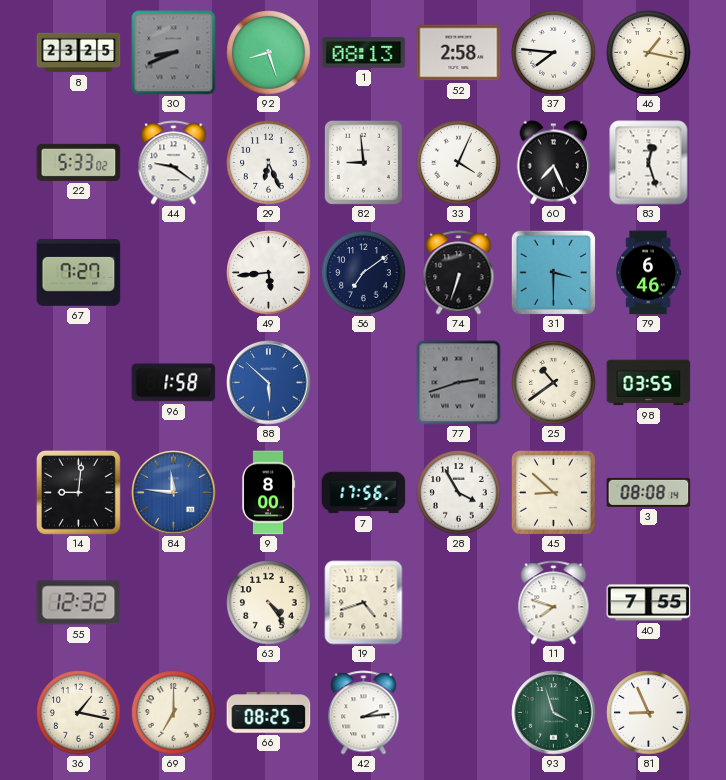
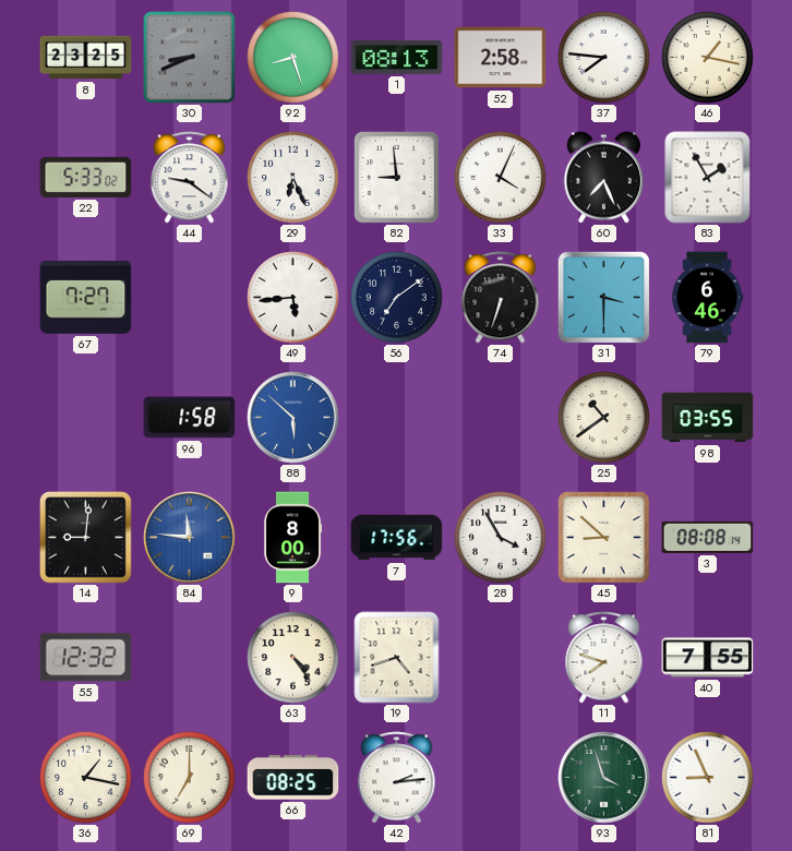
83: 12:27 -> 1:55
77: 2:42 -> none
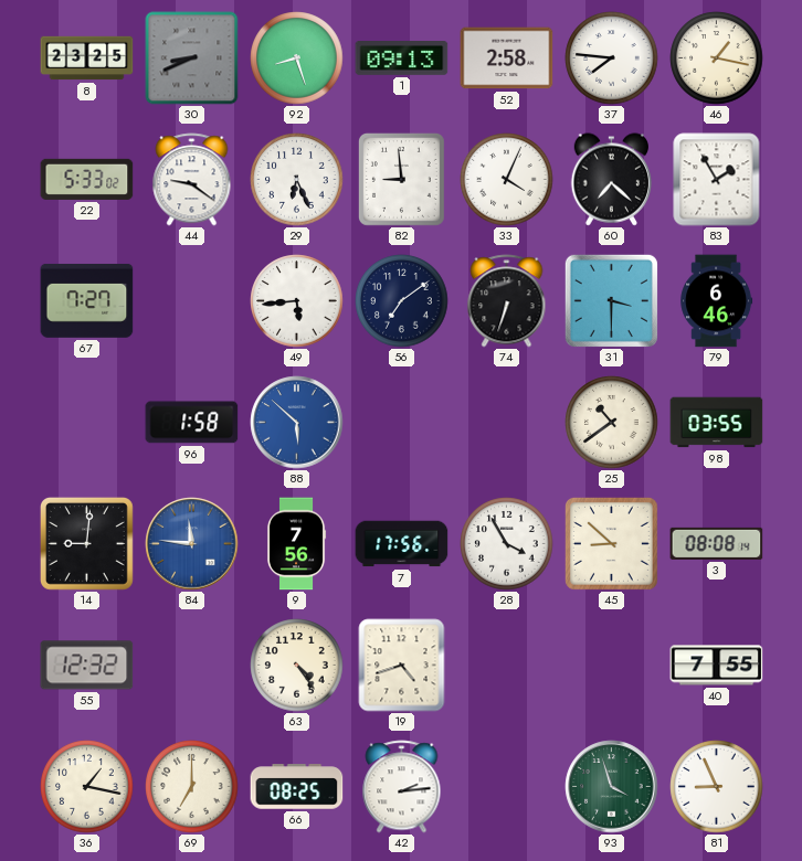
1: 08:13 -> 09:13
60: 7:26 -> 7:22
9: 8:00 -> 7:56
11: 7:48 -> none
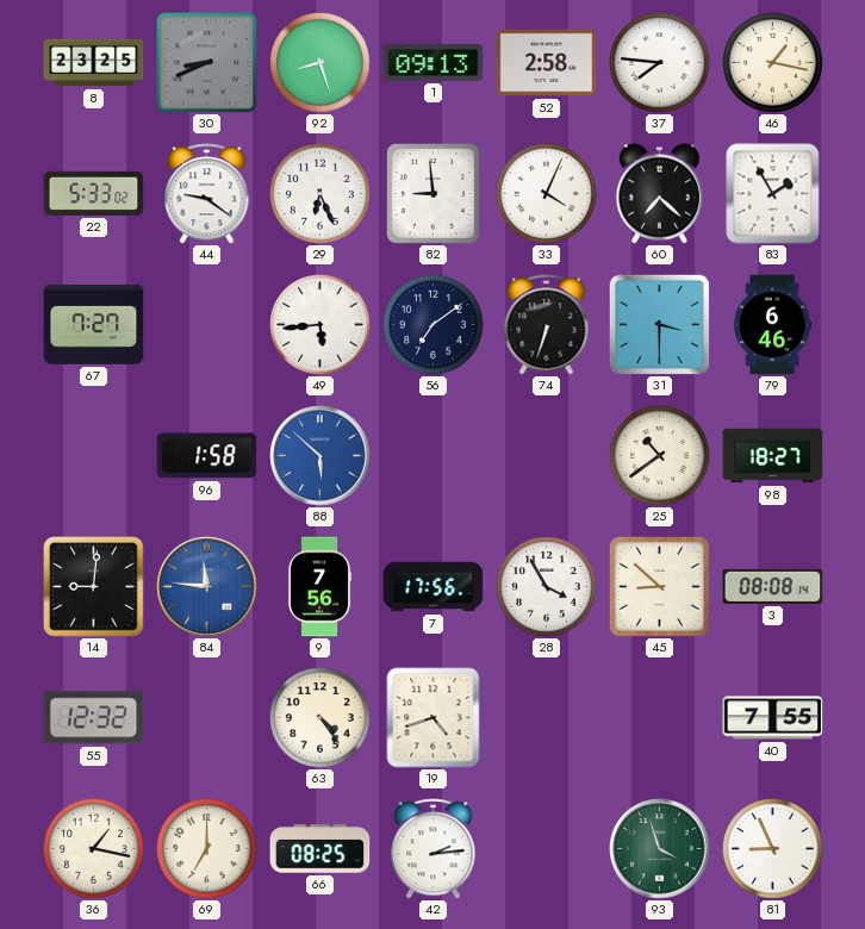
98: 03:55 -> 18:27
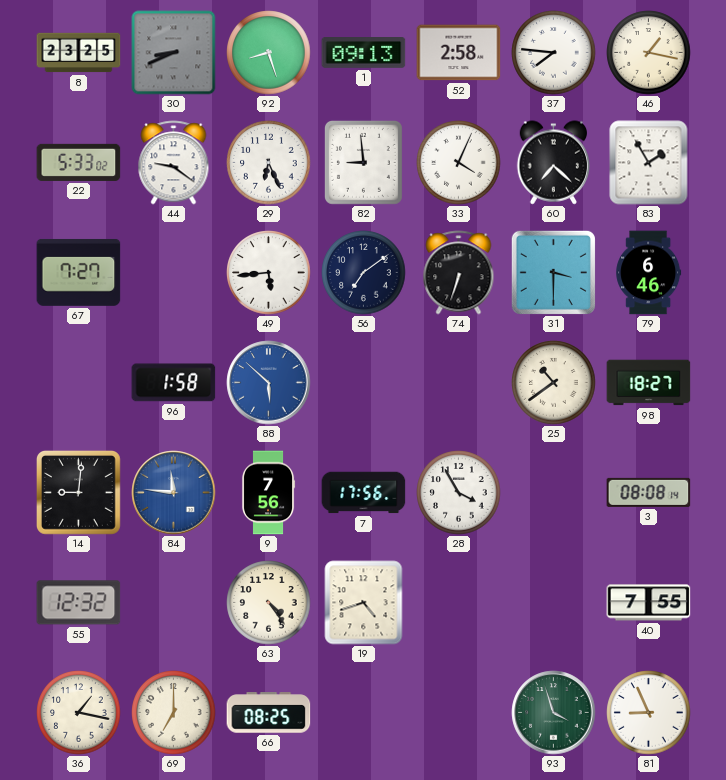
45: 8:52 -> none
42: 2:14 -> none
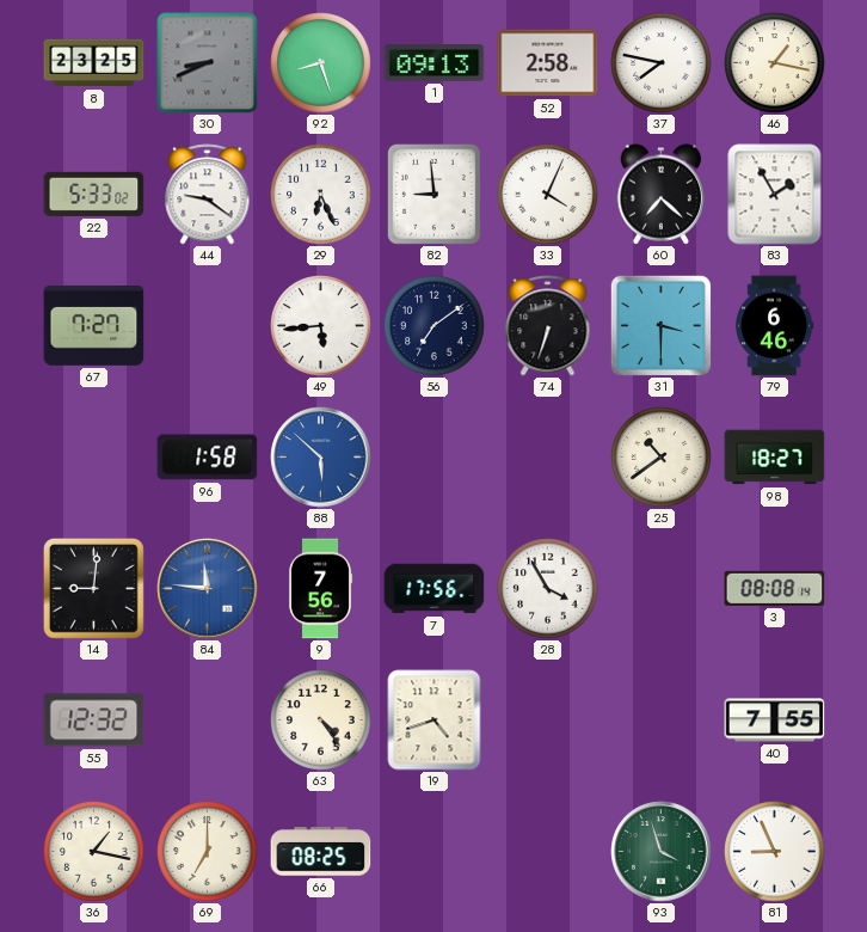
37: 7:46 -> 7:47
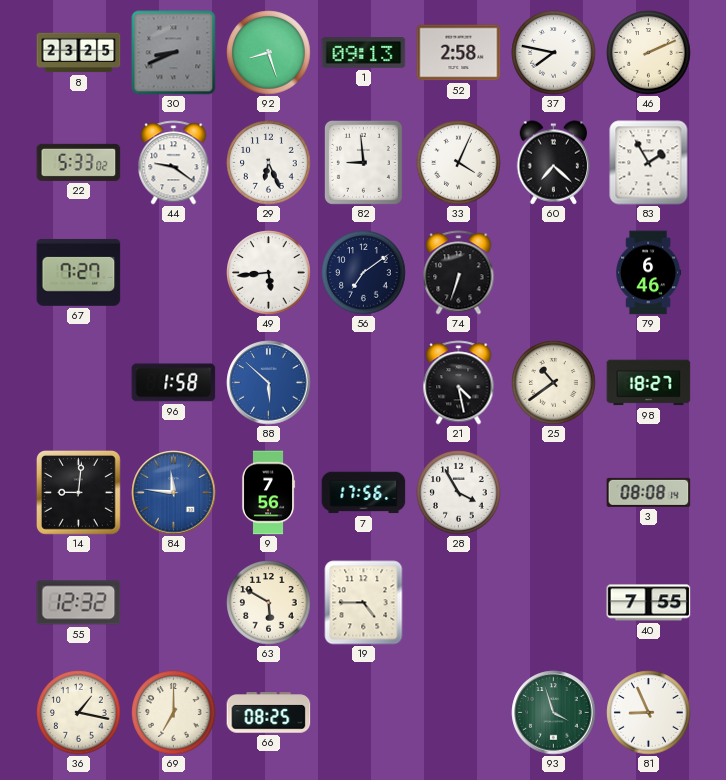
46: 1:17 -> 2:11
31: 3:30 -> none
21: none -> 4:28
63: 4:24 -> 5:50
19: 4:42 -> 4:45
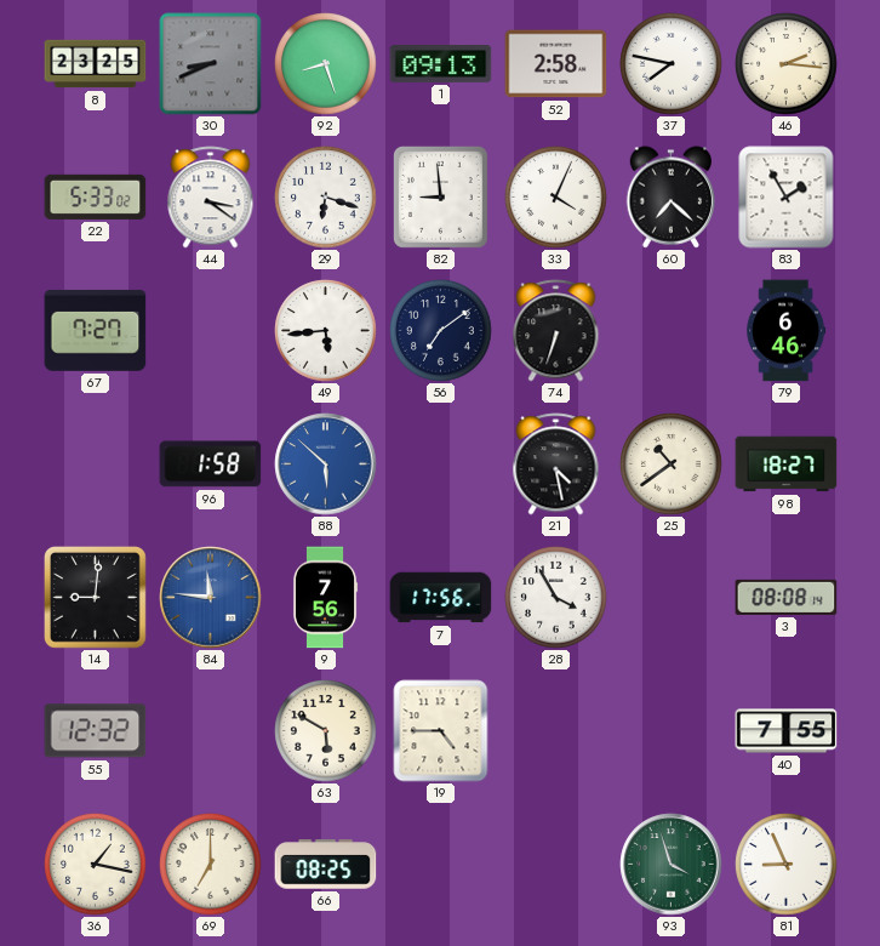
46: 2:11 -> 2:16
44: 9:21 -> 3:21
29: 6:26 -> 6:18
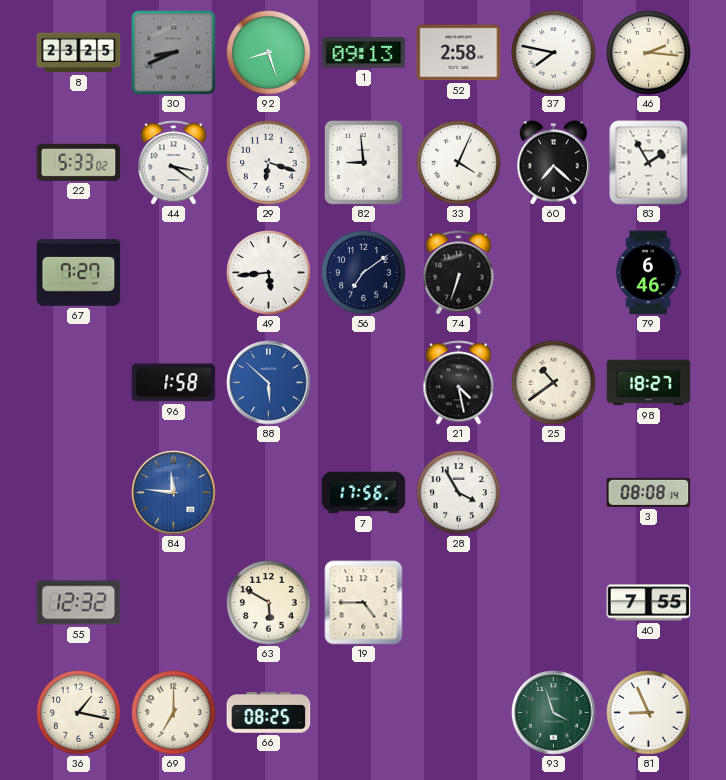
14: 9:01 -> none
9: 7:56 -> none
